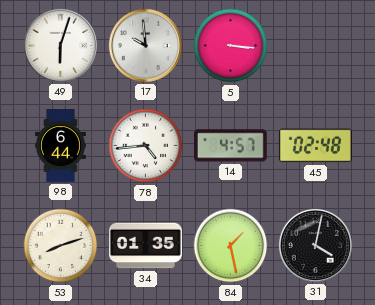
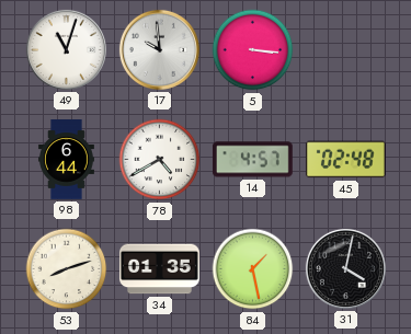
49: 6:03 -> 11:03
78: 4:44 -> 4:40
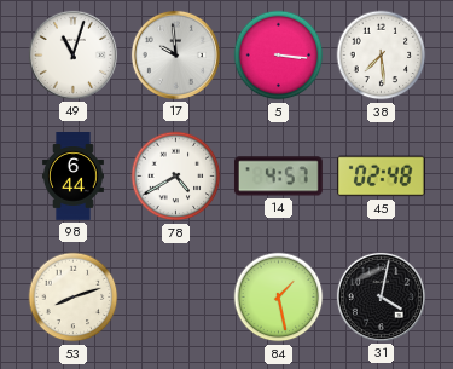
38: none -> 7:29
34: 01:35 -> none
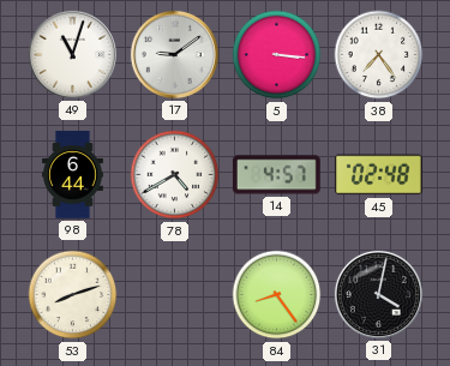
17: 9:59 -> 9:09
38: 7:29 -> 7:24
84: 1:28 -> 8:24
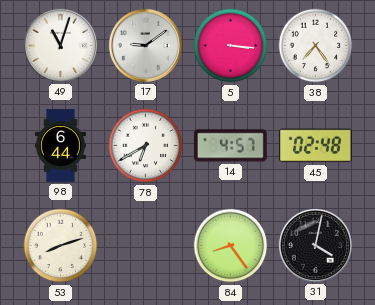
78: 4:40 -> 6:40
